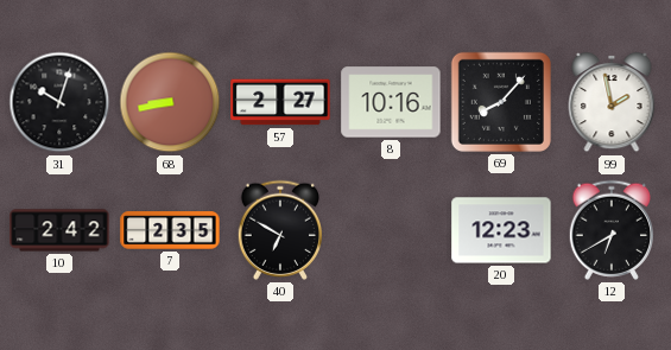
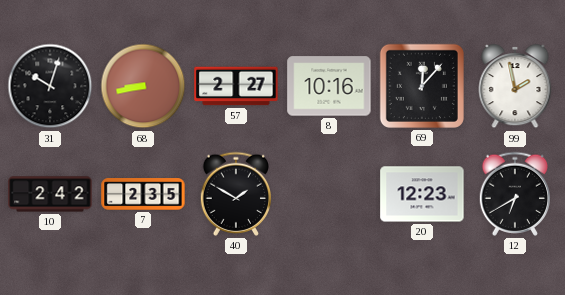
69: 8:07 -> 12:07
40: 6:50 -> 1:50
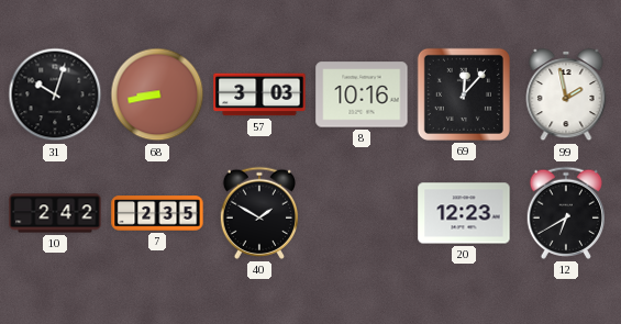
57: 2:27 -> 3:03
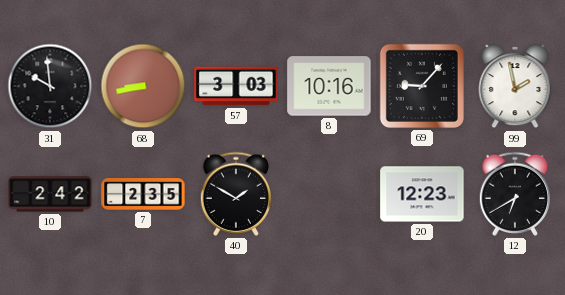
31: 10:03 -> 9:59
69: 12:07 -> 9:07
